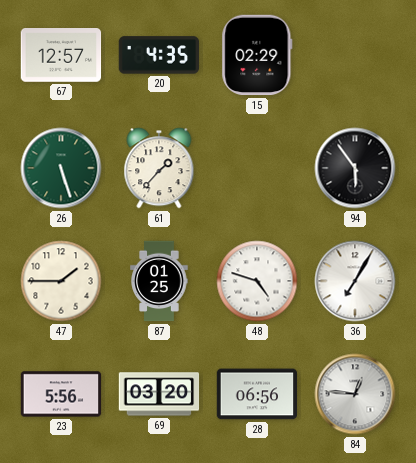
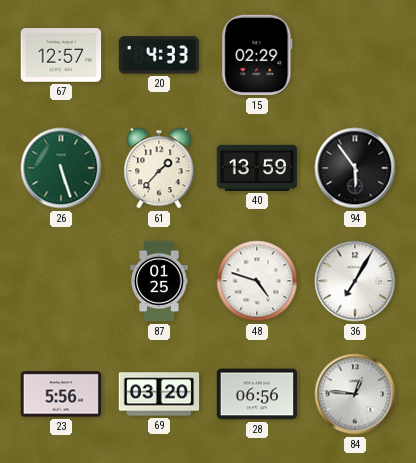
20: 4:35 -> 4:33
40: none -> 13:59
47: 1:45 -> none
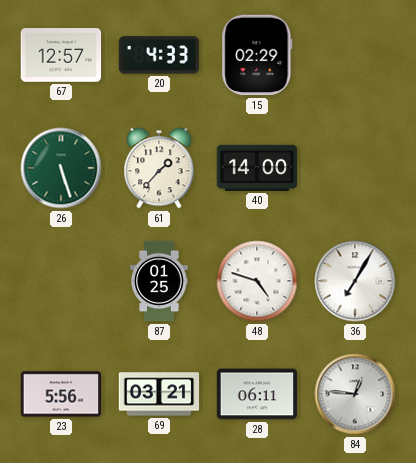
40: 13:59 -> 14:00
94: 5:54 -> none
69: 03:20 -> 03:21
28: 06:56 -> 06:11
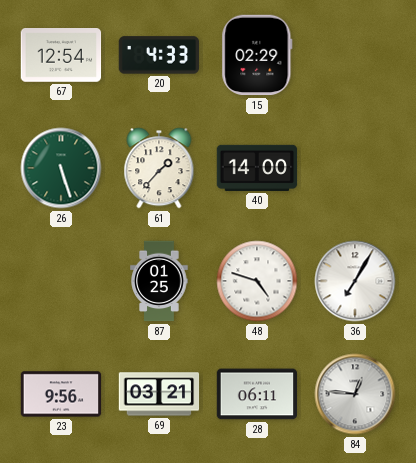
67: 12:57 -> 12:54
23: 5:56 -> 9:56
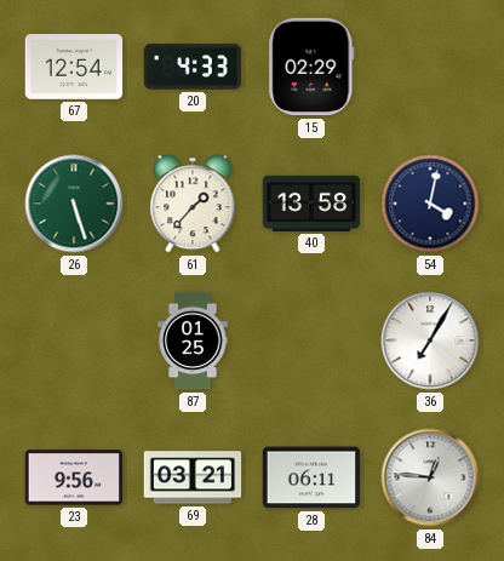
40: 14:00 -> 13:58
54: none -> 4:02
48: 4:48 -> none
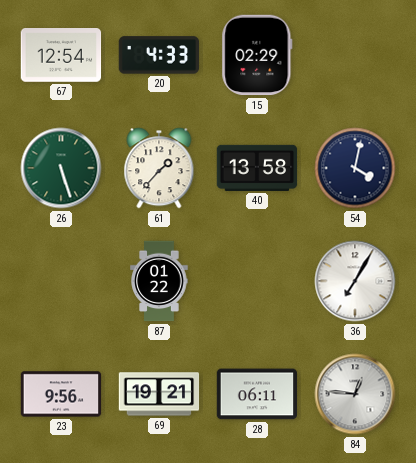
87: 01:25 -> 01:22
69: 03:21 -> 19:21
